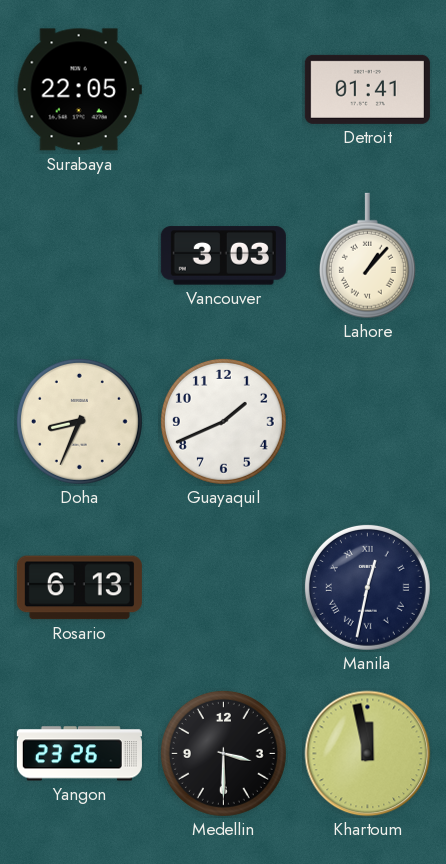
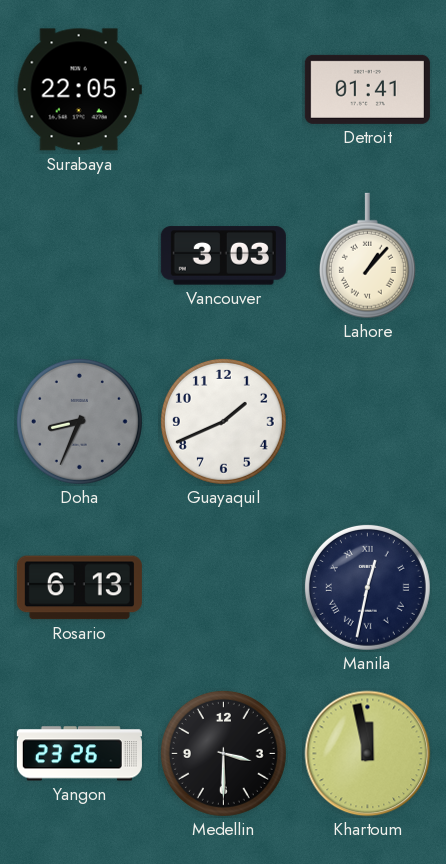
Doha dial: cream -> grey
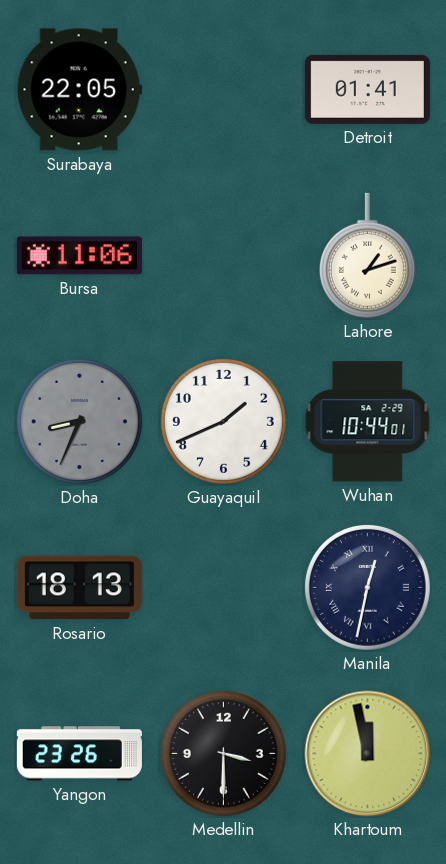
Bursa: none -> 11:06
Vancouver: 3:03 -> none
Lahore: 1:07 -> 1:12
Wuhan: none -> 10:44
Rosario: 6:13 -> 18:13
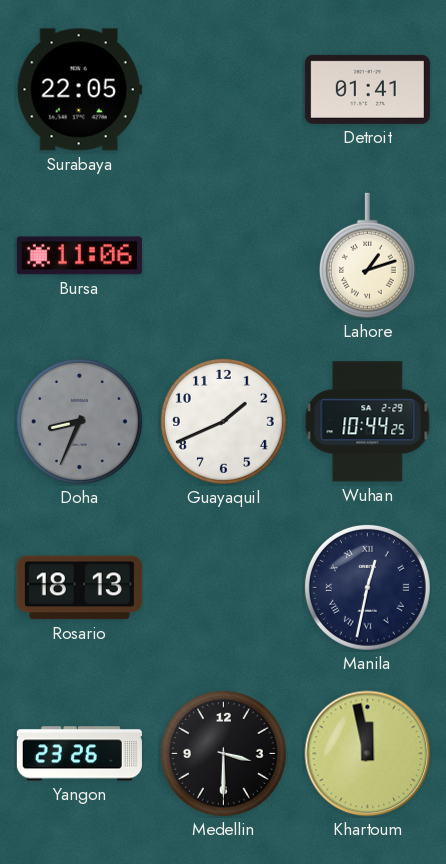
Wuhan: 10:44:01 -> 10:44:25
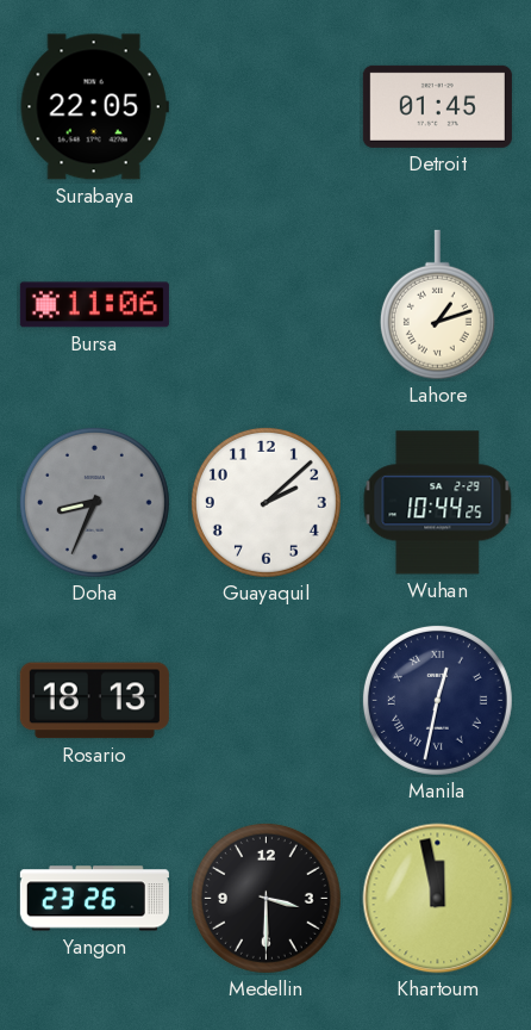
Detroit: 01:41 -> 01:45
Guayaquil: 1:41 -> 2:08
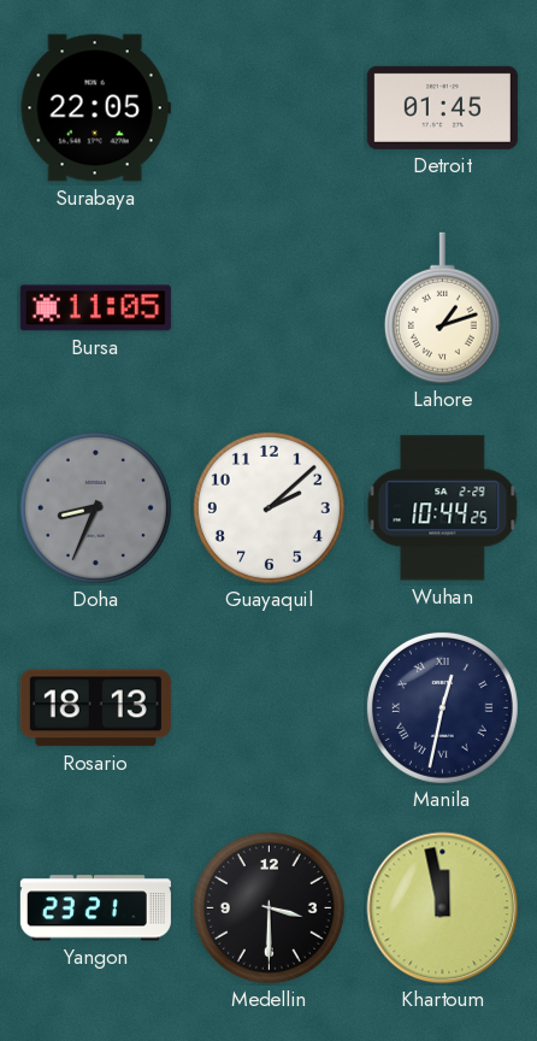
Bursa: 11:06 -> 11:05
Yangon: 23:26 -> 23:21
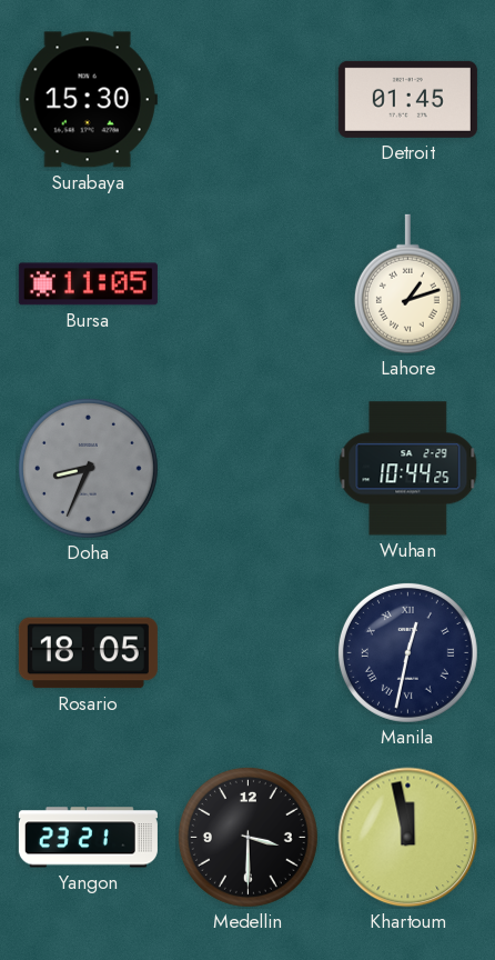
Surabaya: 22:05 -> 15:30
Guayaquil: 2:08 -> none
Rosario: 18:13 -> 18:05
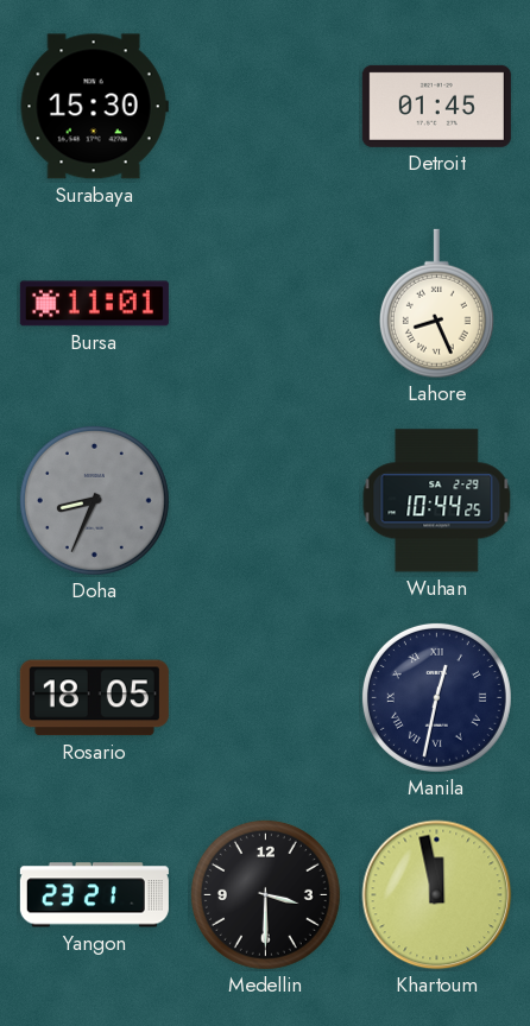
Bursa: 11:05 -> 11:01
Lahore: 1:12 -> 8:26
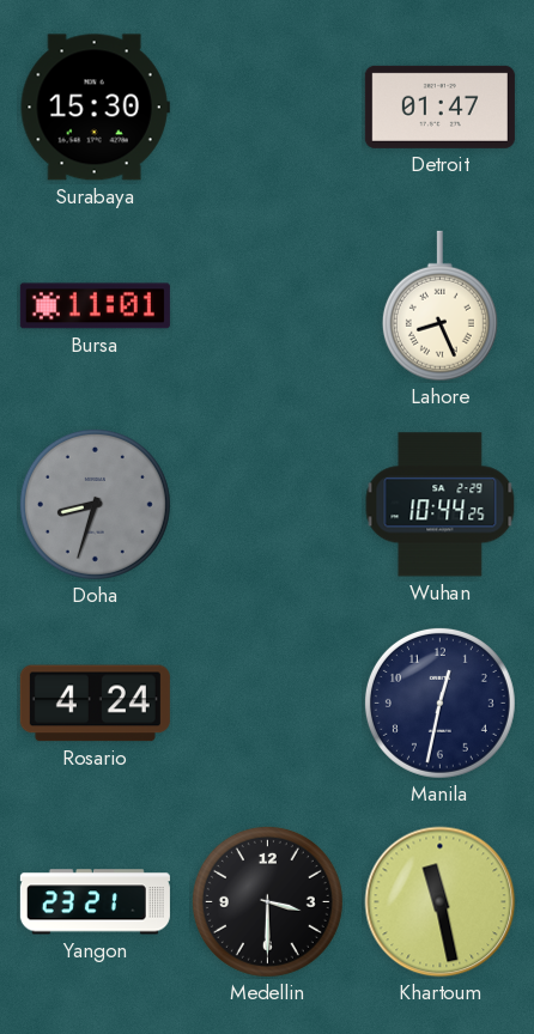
Detroit: 01:45 -> 01:47
Doha: 8:34 -> 8:33
Rosario: 18:05 -> 4:24
Manila numerals: Roman -> Arabic
Khartoum: 11:58 -> 11:28
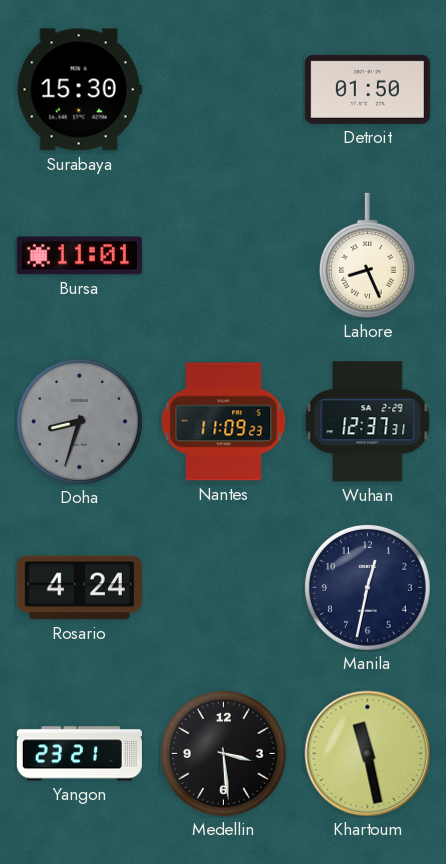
Detroit: 01:47 -> 01:50
Nantes: none -> 11:09
Wuhan: 10:44 -> 12:37
Medellin: 3:30 -> 3:29
